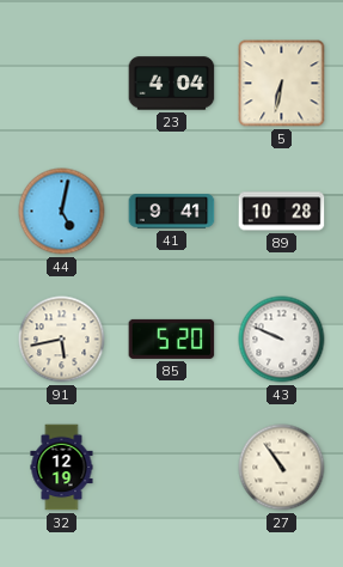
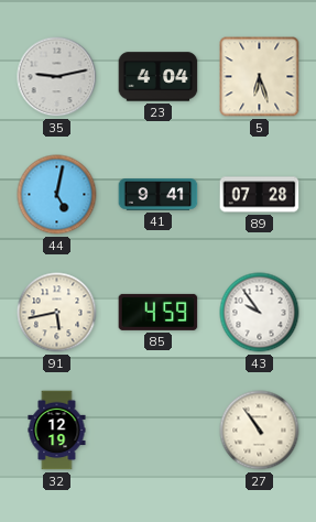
35: none -> 9:13
5: 6:32 -> 6:27
89: 10:28 -> 07:28
85: 5:20 -> 4:59
43: 9:49 -> 9:54
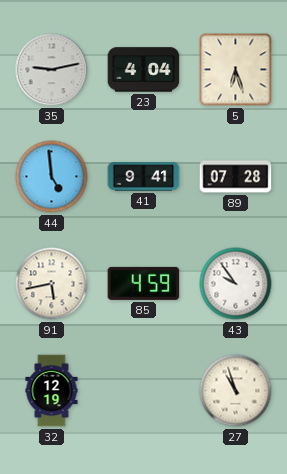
44: 5:02 -> 4:59
27: 10:54 -> 10:57
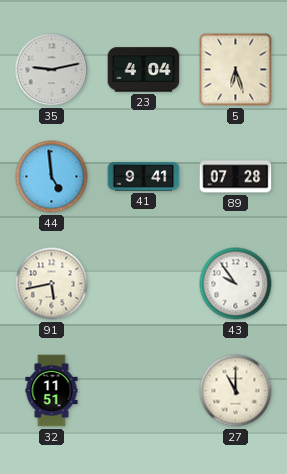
85: 4:59 -> none
32: 12:19 -> 11:51
27: 10:57 -> 11:00
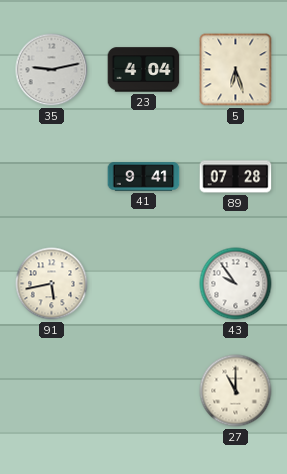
44: 4:59 -> none
32: 11:51 -> none
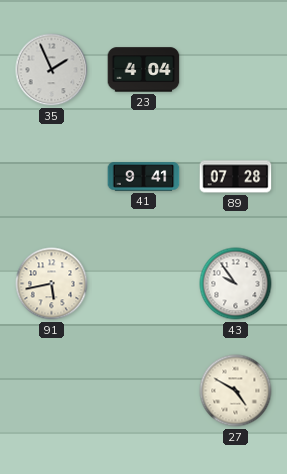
35: 9:13 -> 1:56
5: 6:27 -> none
27: 11:00 -> 4:50
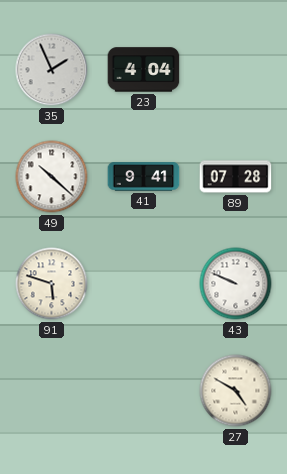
49: none -> 10:22
91: 5:43 -> 5:48
43: 9:54 -> 9:49
